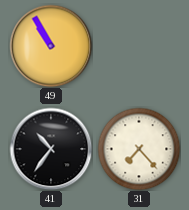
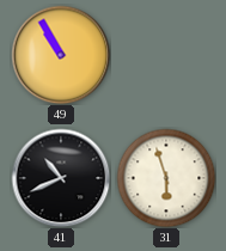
41: 10:36 -> 10:41
31: 7:23 -> 5:57
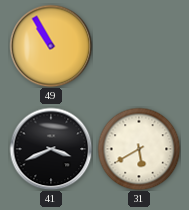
41: 10:41 -> 3:41
31: 5:57 -> 5:40
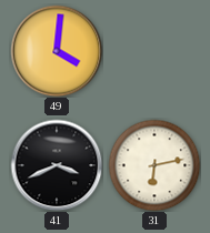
49: 10:55 -> 4:01
31: 5:40 -> 6:13
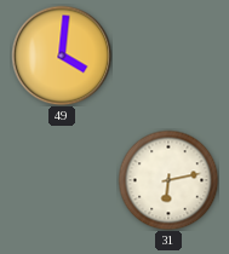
41: 3:41 -> none
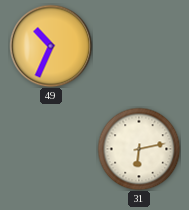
49: 4:01 -> 10:34
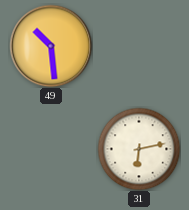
49: 10:34 -> 10:29
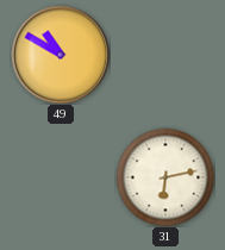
49: 10:29 -> 10:50
